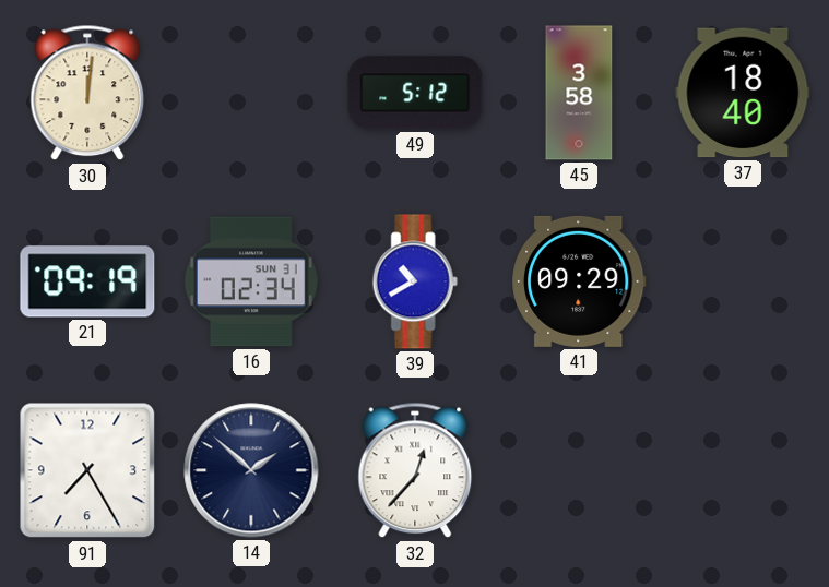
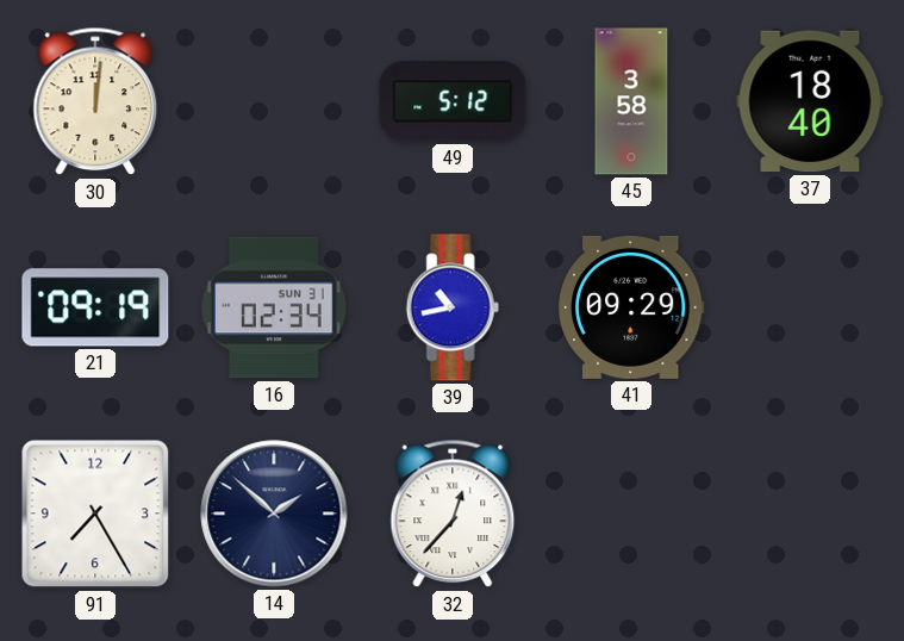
39: 10:40 -> 10:43
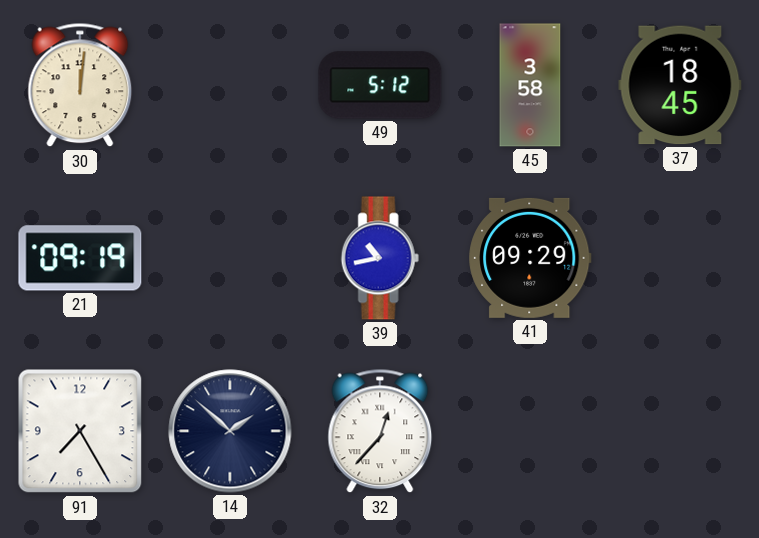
37: 18:40 -> 18:45
16: 02:34 -> none
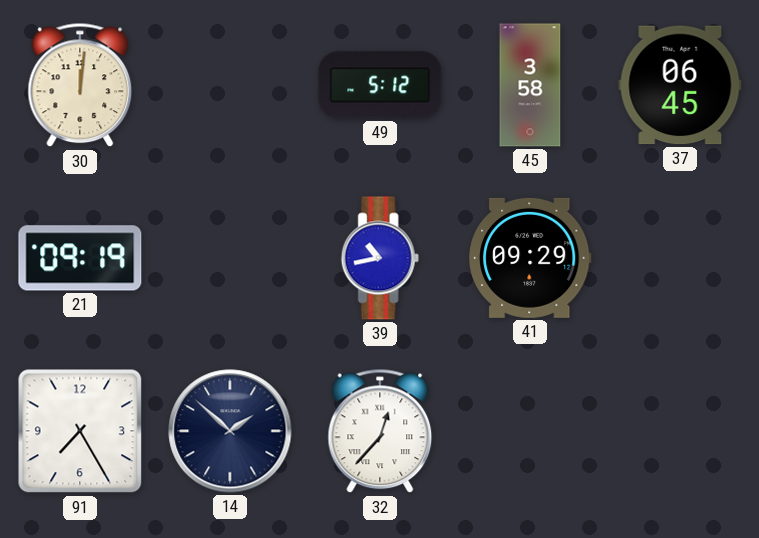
37: 18:45 -> 06:45
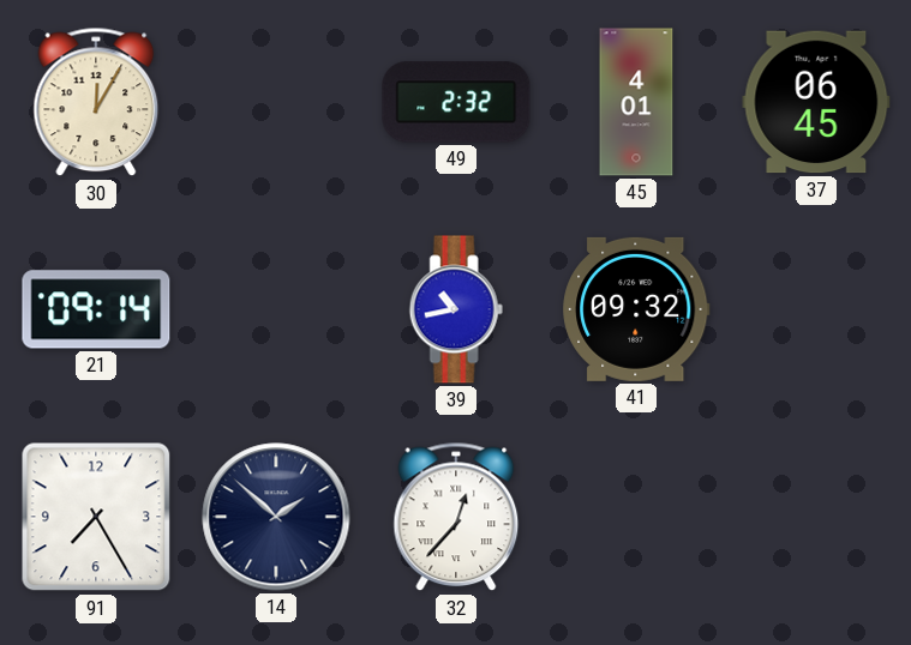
30: 12:01 -> 12:05
49: 5:12 -> 2:32
45: 3:58 -> 4:01
21: 09:19 -> 09:14
41: 09:29 -> 09:32
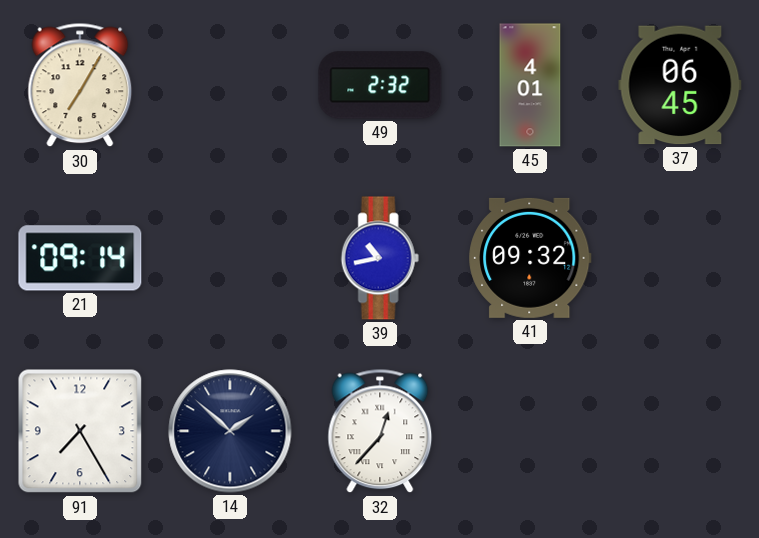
30: 12:05 -> 7:05
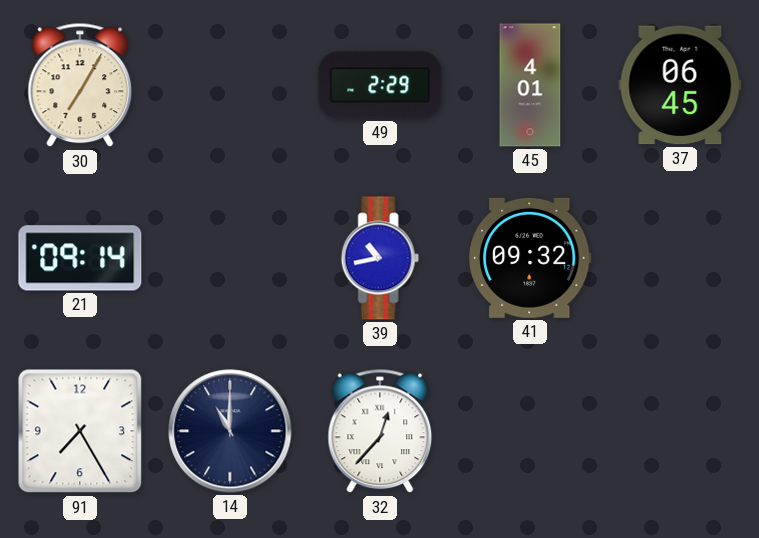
49: 2:32 -> 2:29
14: 1:52 -> 11:00
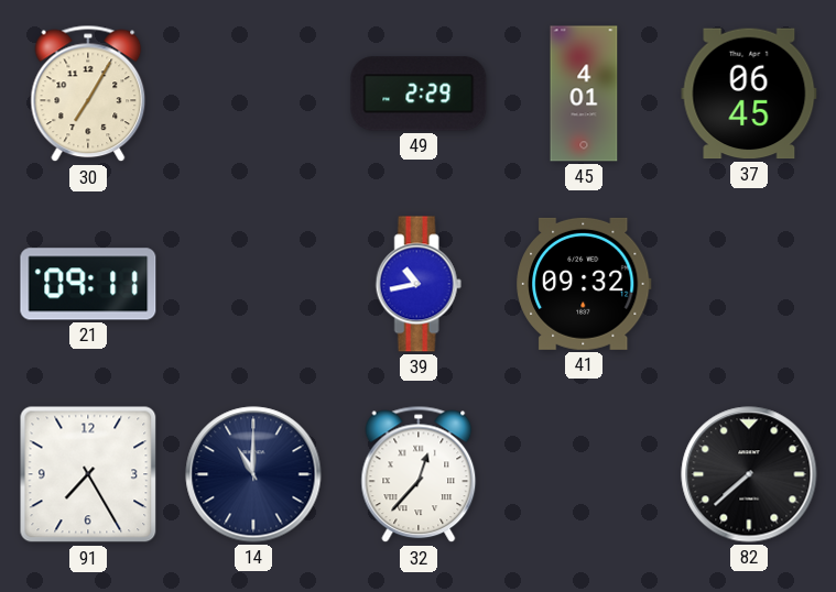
21: 09:14 -> 09:11
82: none -> 7:38
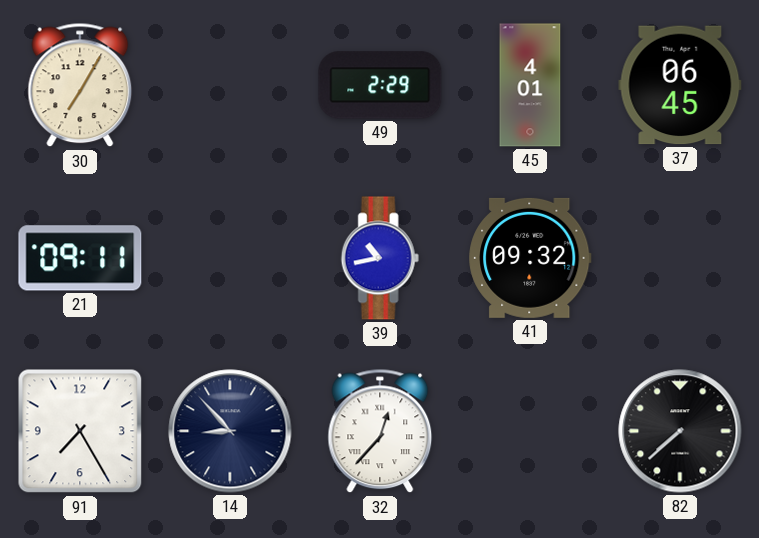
14: 11:00 -> 8:53
